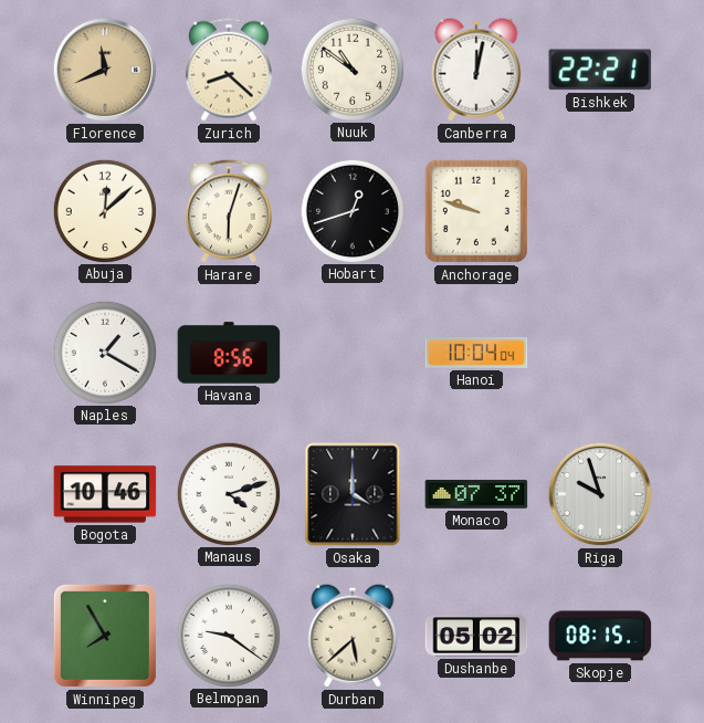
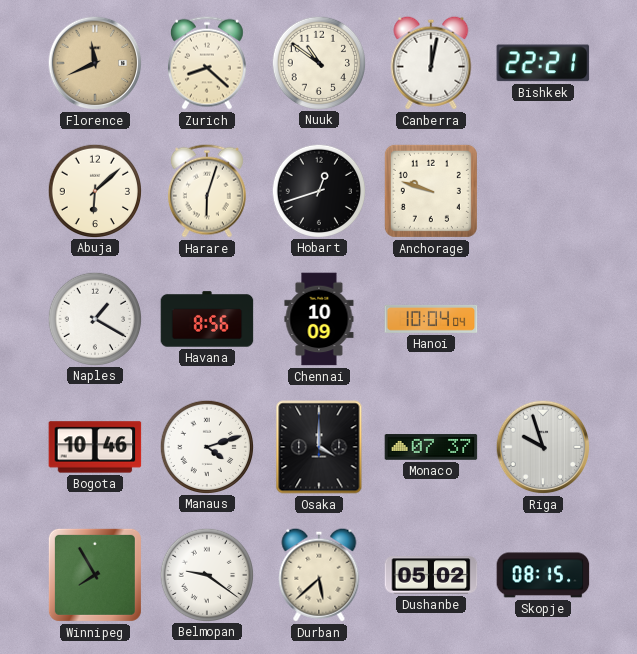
Abuja: 12:08 -> 6:08
Chennai: none -> 10:09
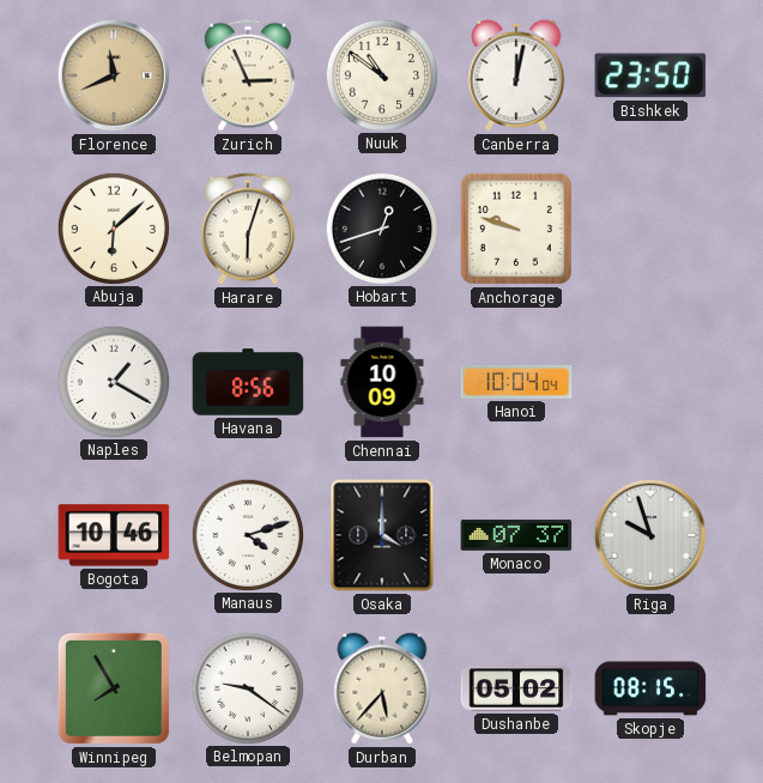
Zurich: 8:22 -> 2:56
Bishkek: 22:21 -> 23:50
Durban: 5:38 -> 5:37
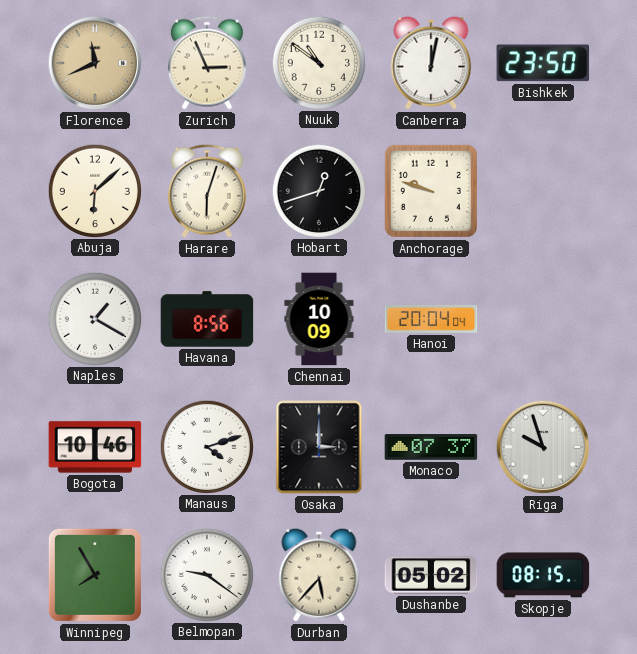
Hanoi: 10:04 -> 20:04
Osaka: 4:00 -> 3:00
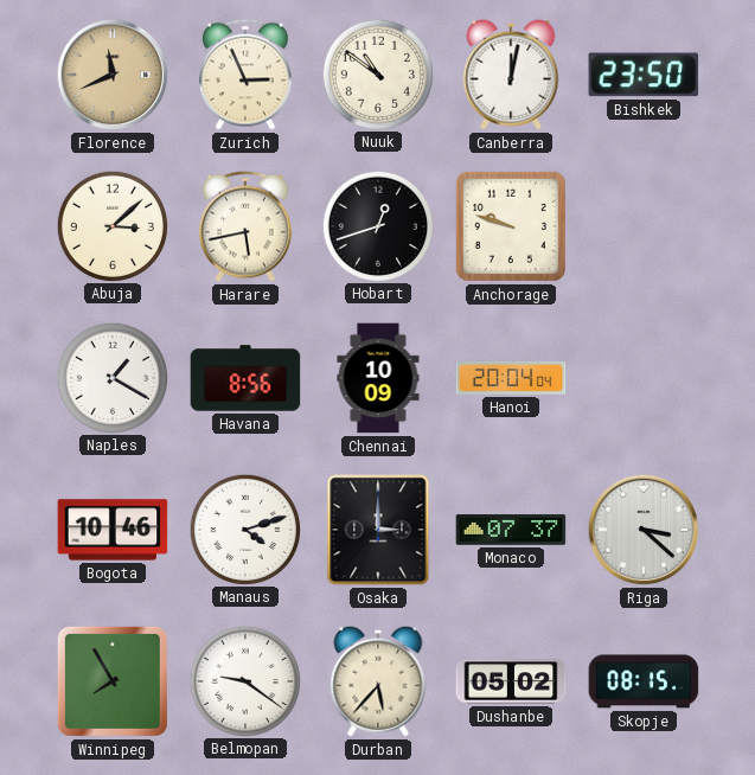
Abuja: 6:08 -> 3:08
Harare: 6:03 -> 5:43
Riga: 9:57 -> 3:22
